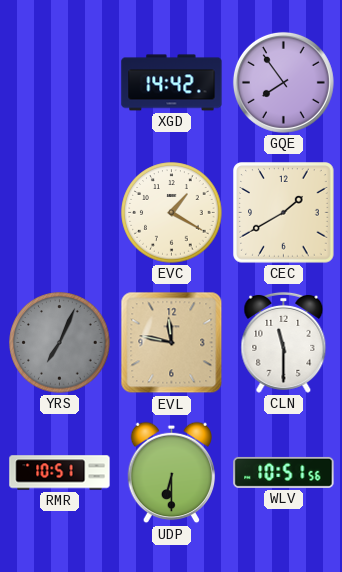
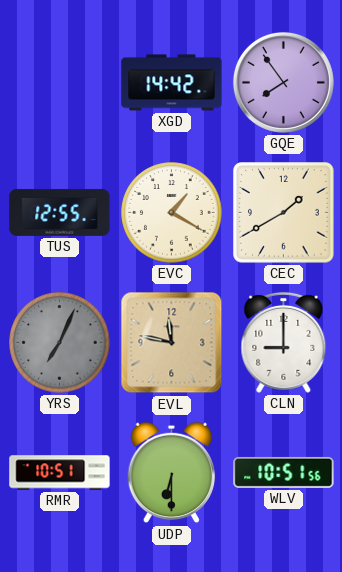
TUS: none -> 12:55
CLN: 11:30 -> 9:00
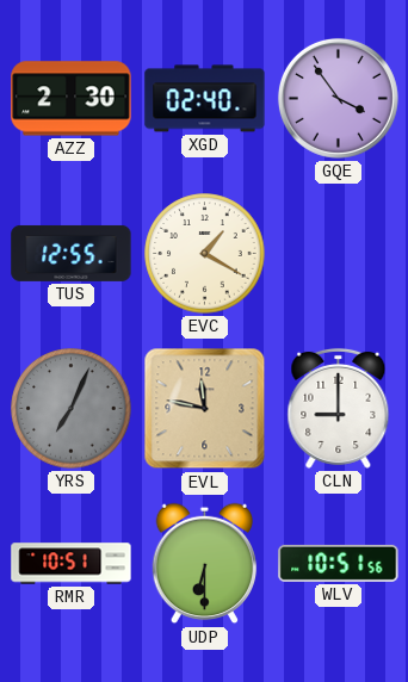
AZZ: none -> 2:30
XGD: 14:42 -> 02:40
GQE: 7:54 -> 3:54
CEC: 1:40 -> none
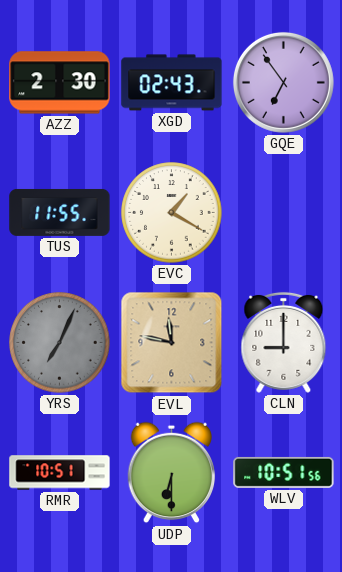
XGD: 02:40 -> 02:43
GQE: 3:54 -> 6:54
TUS: 12:55 -> 11:55
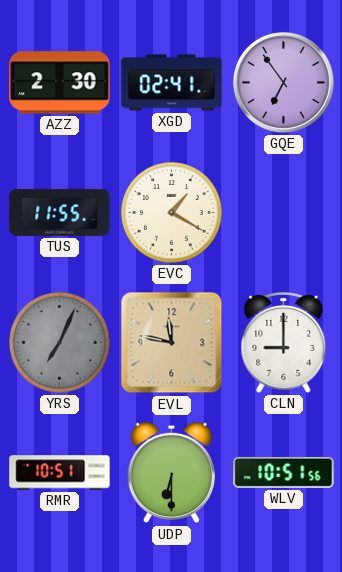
XGD: 02:43 -> 02:41
